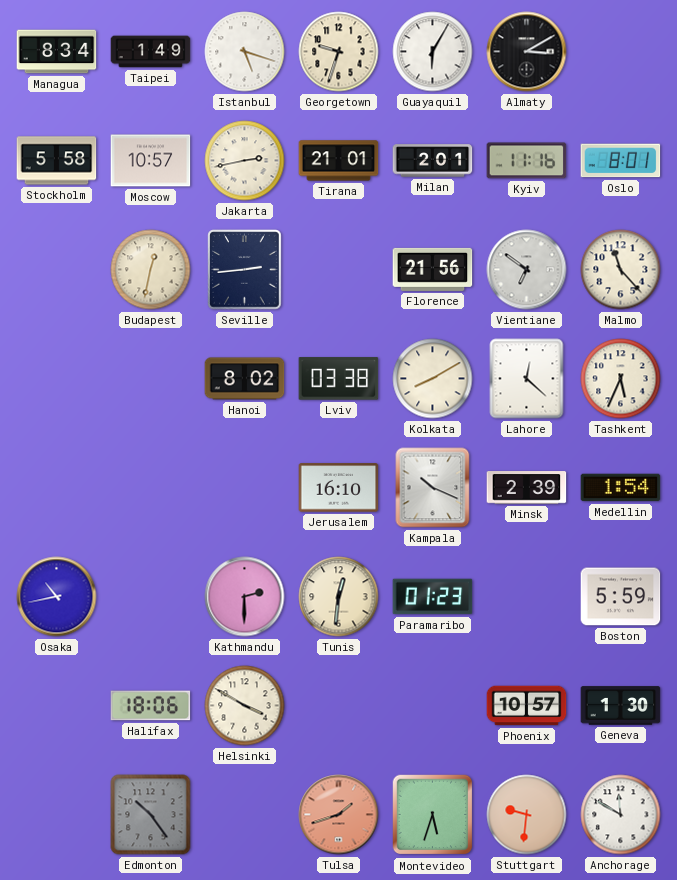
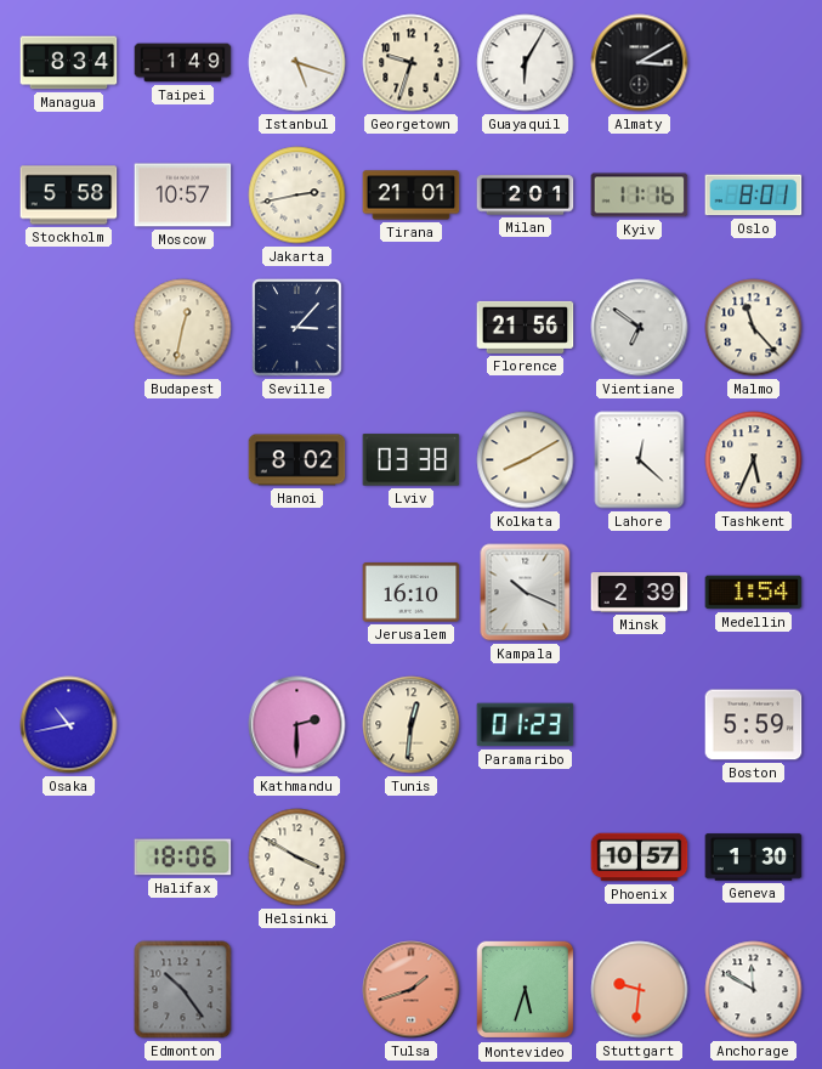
Seville: 2:44 -> 3:07
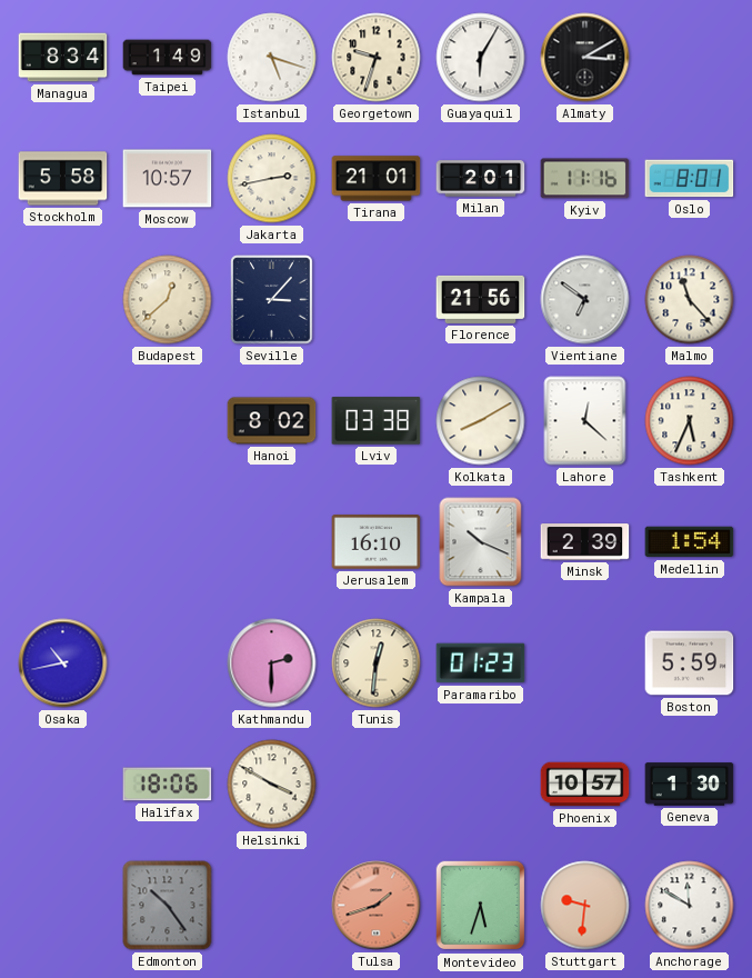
Budapest: 12:32 -> 12:38
